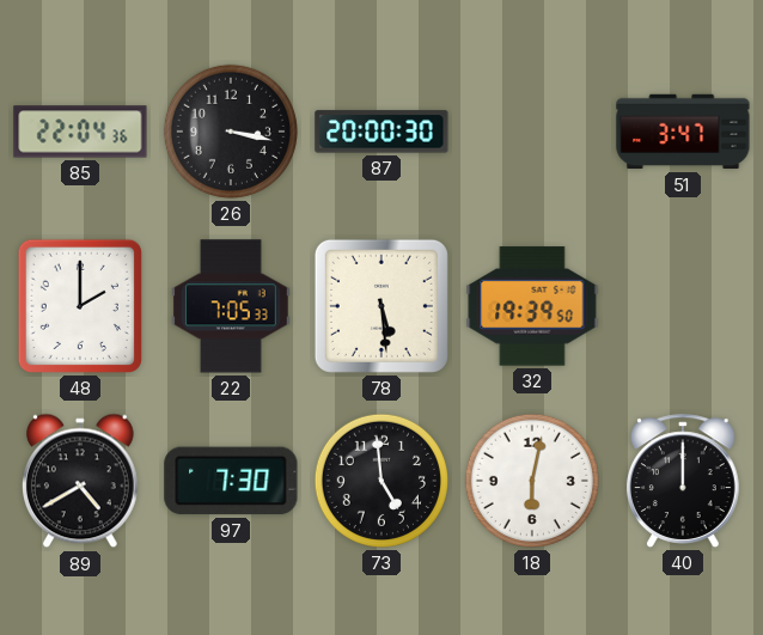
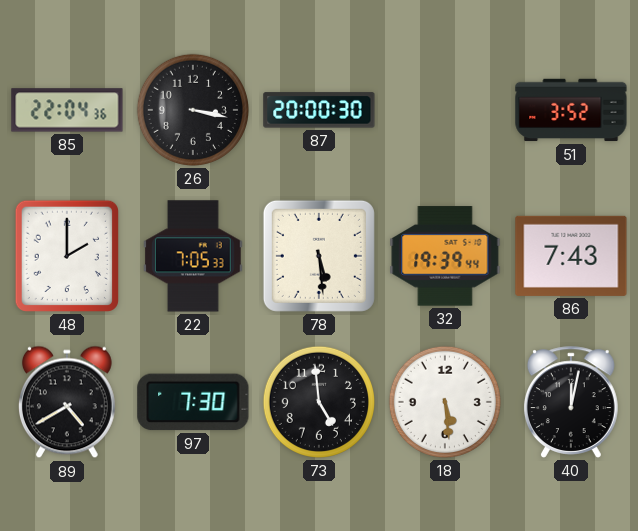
51: 3:47 -> 3:52
32: 19:39:50 -> 19:39:44
86: none -> 7:43
18: 6:02 -> 5:29
40: 12:00 -> 12:02
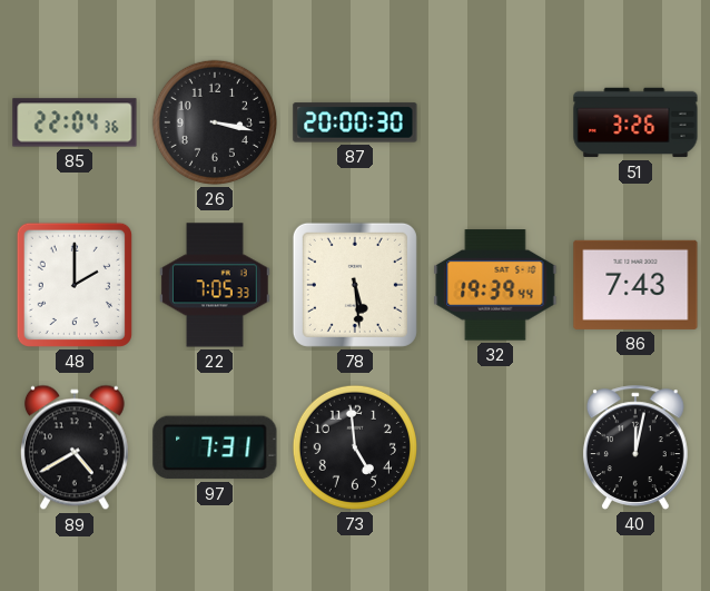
51: 3:52 -> 3:26
97: 7:30 -> 7:31
18: 5:29 -> none
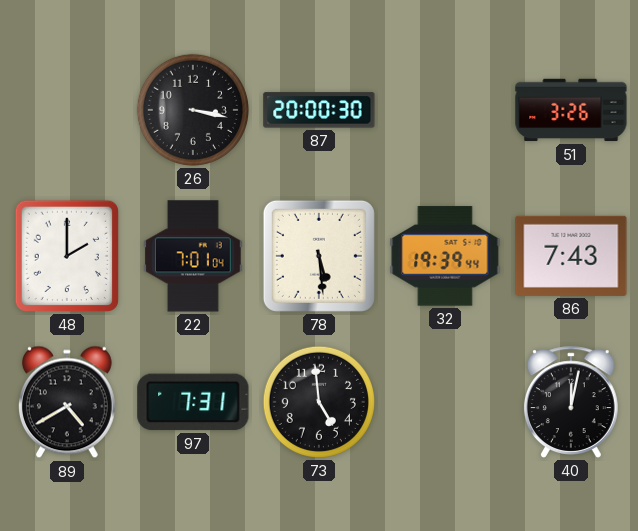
85: 22:04 -> none
22: 7:05 -> 7:01
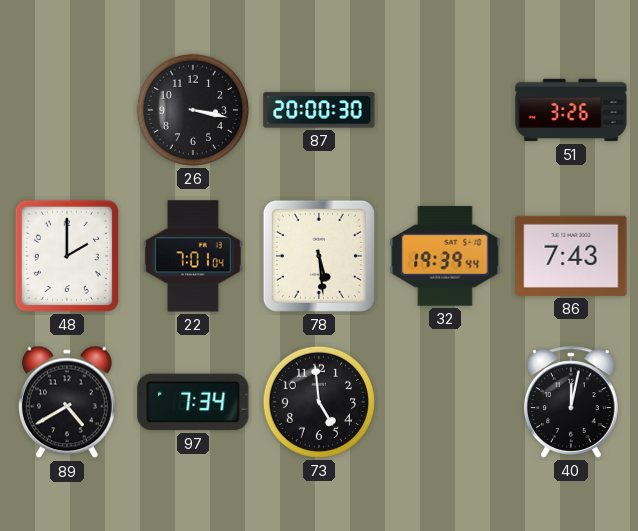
97: 7:31 -> 7:34
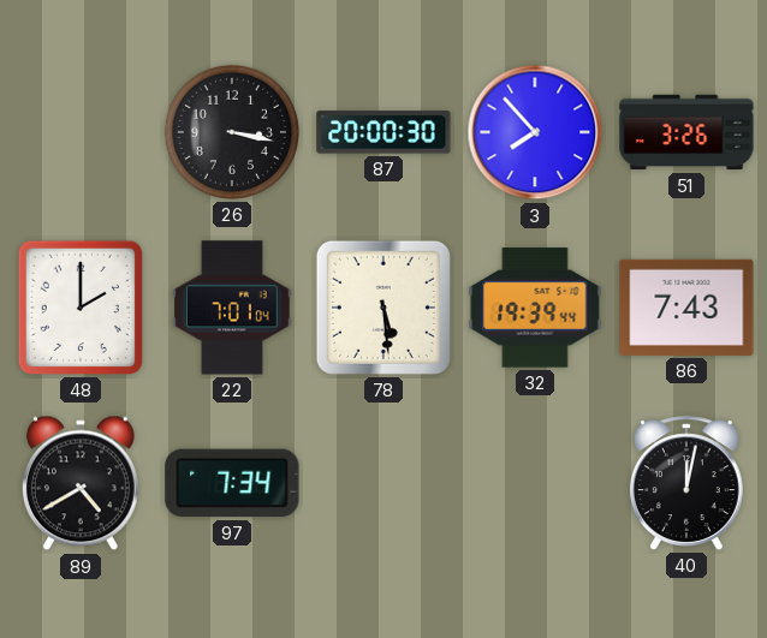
3: none -> 7:53
73: 4:59 -> none
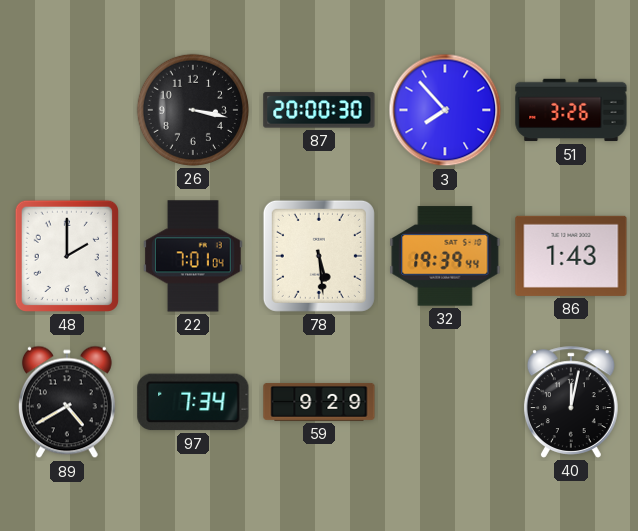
86: 7:43 -> 1:43
59: none -> 9:29
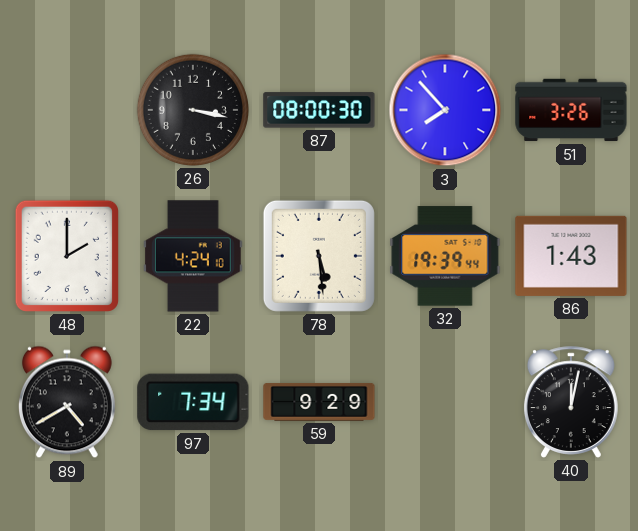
87: 20:00 -> 08:00
22: 7:01 -> 4:24
